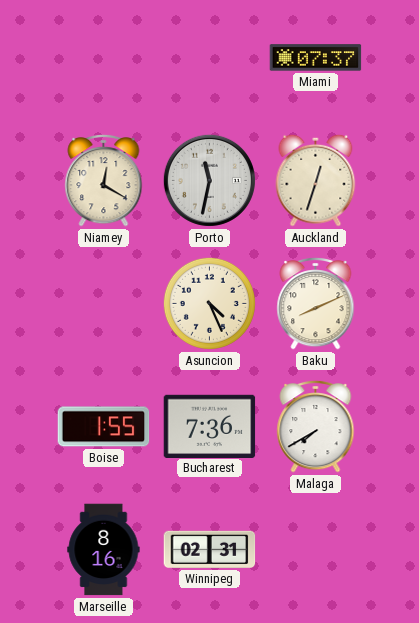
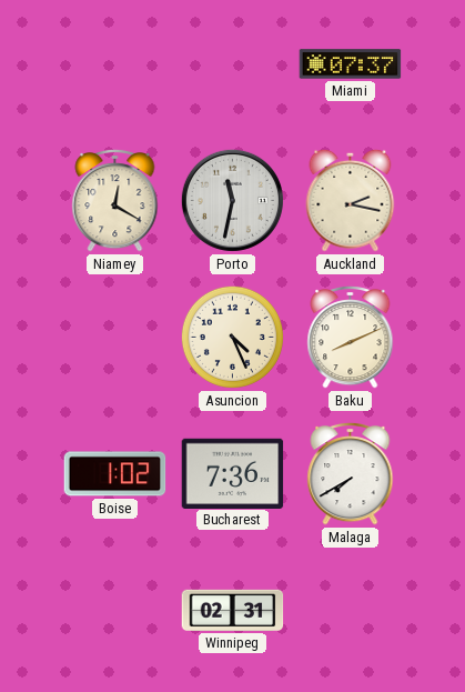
Auckland: 12:33 -> 2:17
Boise: 1:55 -> 1:02
Marseille: 8:16 -> none
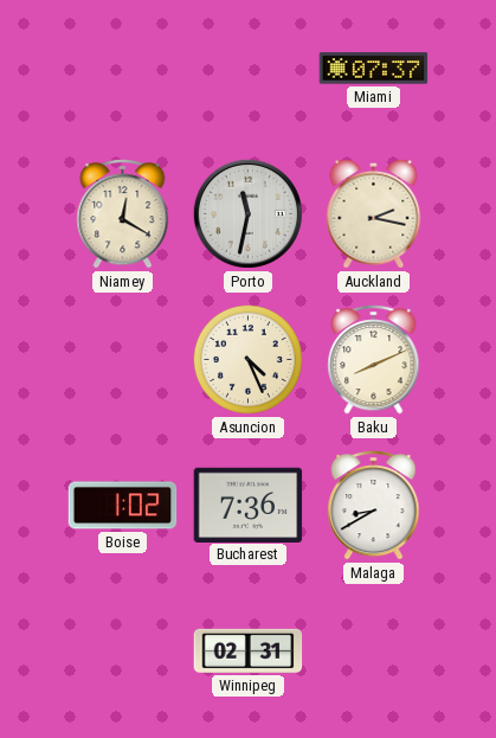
Malaga: 7:40 -> 8:40
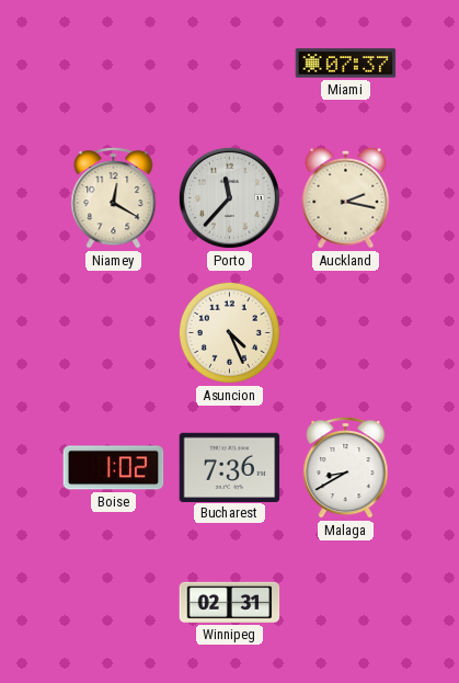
Porto: 11:32 -> 11:37
Baku: 8:11 -> none
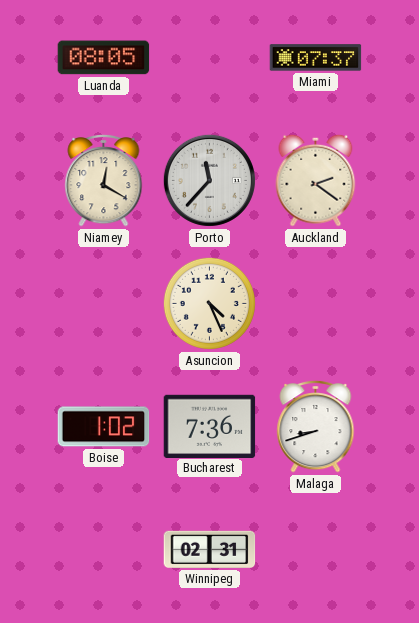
Luanda: none -> 08:05
Auckland: 2:17 -> 2:21
Malaga: 8:40 -> 8:42
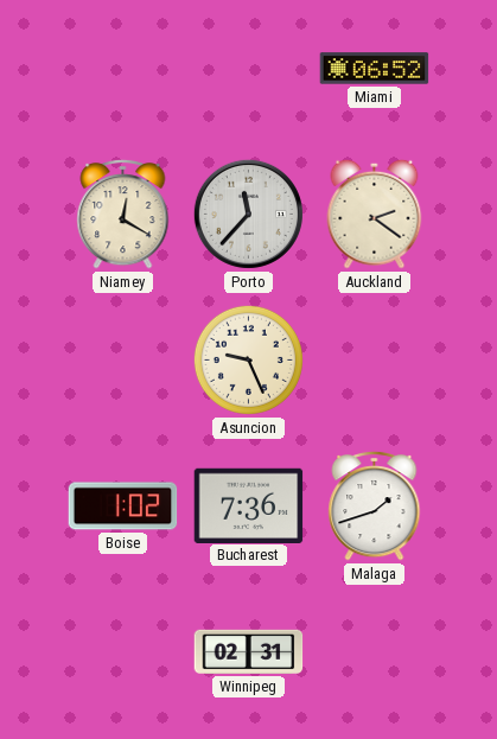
Luanda: 08:05 -> none
Miami: 07:37 -> 06:52
Asuncion: 4:26 -> 9:26
Malaga: 8:42 -> 1:42
